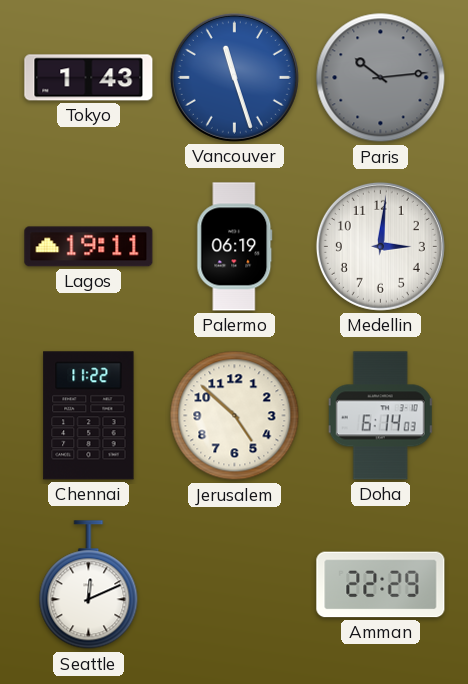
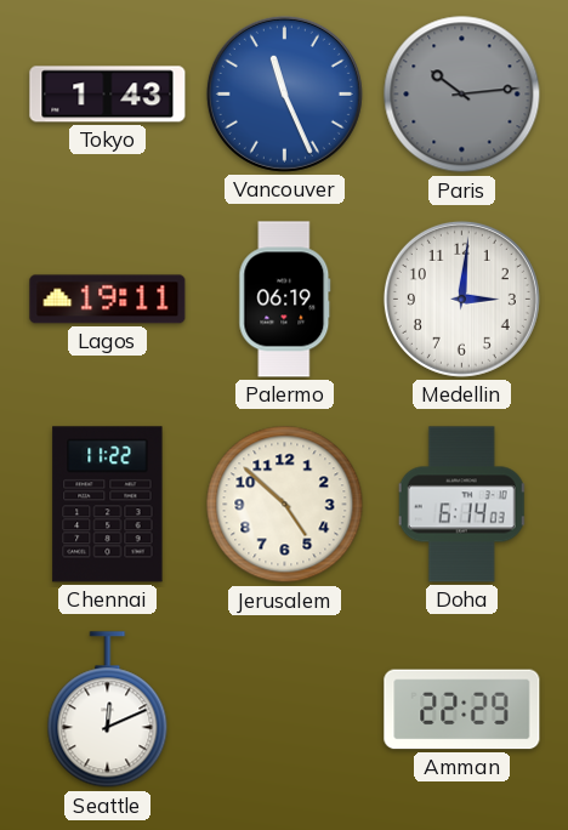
Vancouver: 11:27 -> 11:26
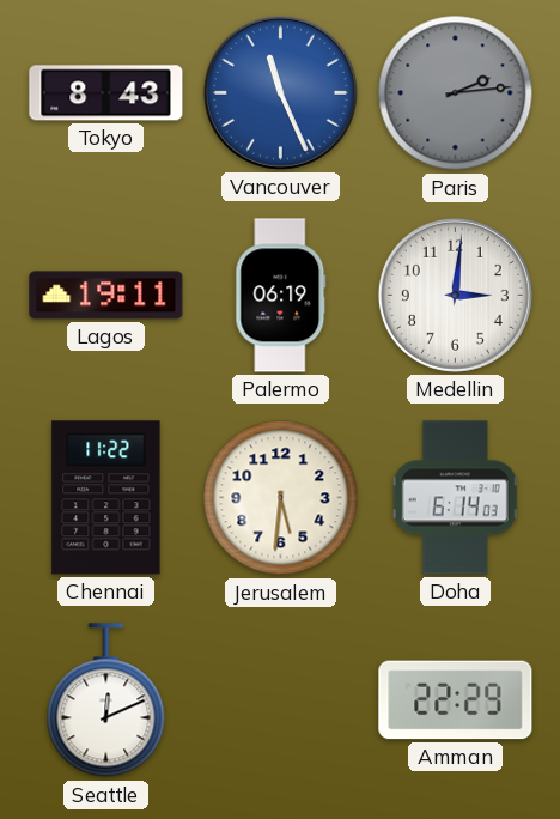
Tokyo: 1:43 -> 8:43
Paris: 10:14 -> 2:14
Jerusalem: 4:52 -> 5:31
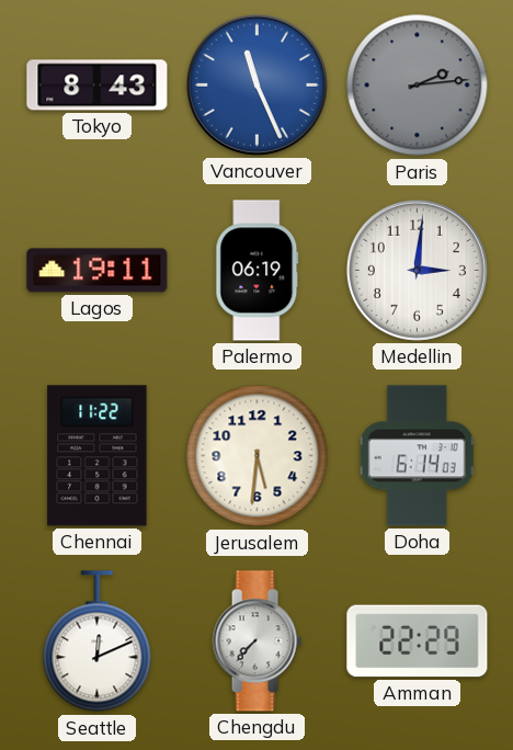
Chengdu: none -> 7:37
